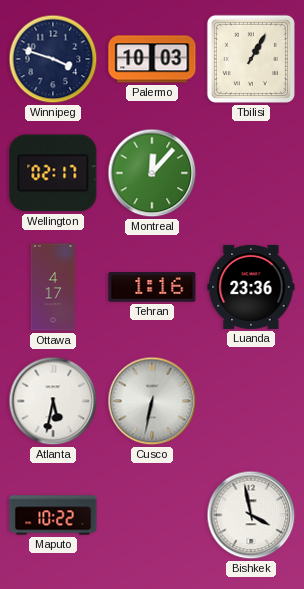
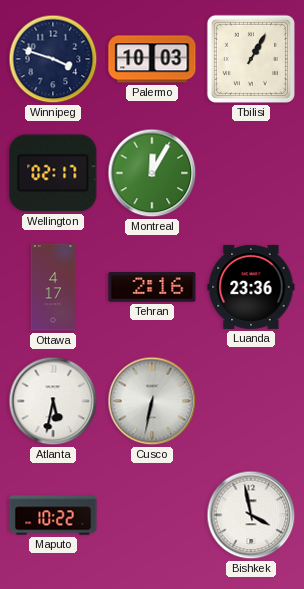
Montreal: 12:07 -> 12:05
Tehran: 1:16 -> 2:16
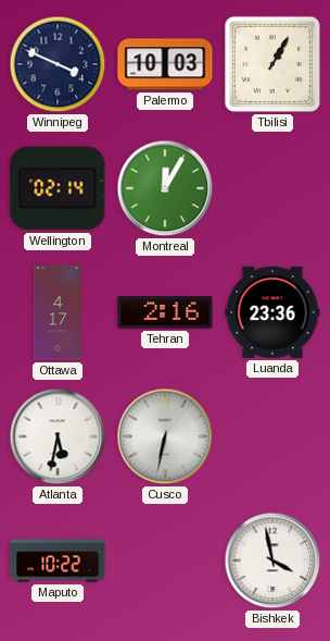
Winnipeg: 3:48 -> 3:49
Wellington: 02:17 -> 02:14
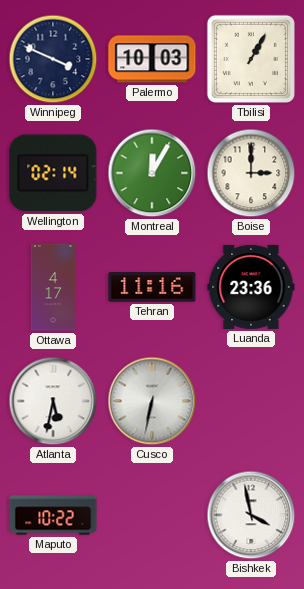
Boise: none -> 3:00
Tehran: 2:16 -> 11:16
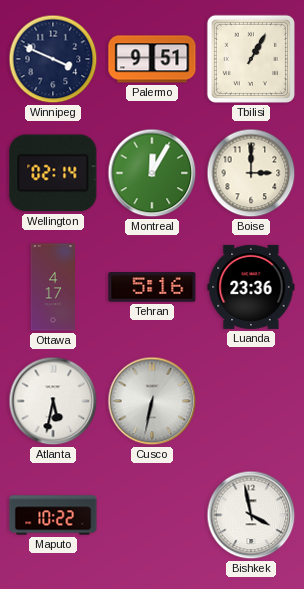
Palermo: 10:03 -> 9:51
Tehran: 11:16 -> 5:16
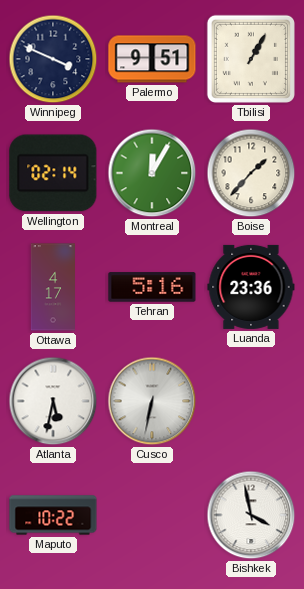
Boise: 3:00 -> 1:37
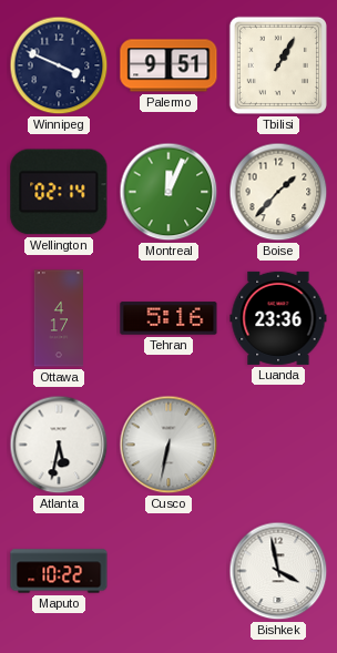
Montreal: 12:05 -> 12:04
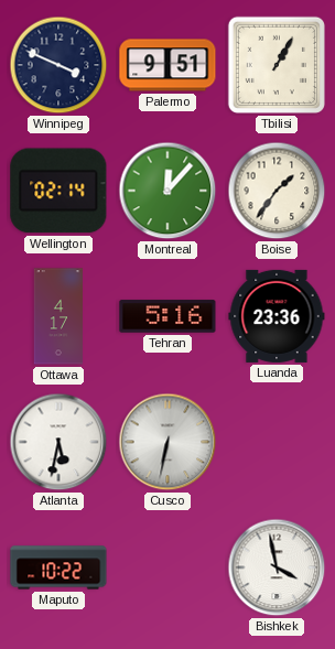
Montreal: 12:04 -> 12:07
Boise: 1:37 -> 1:36
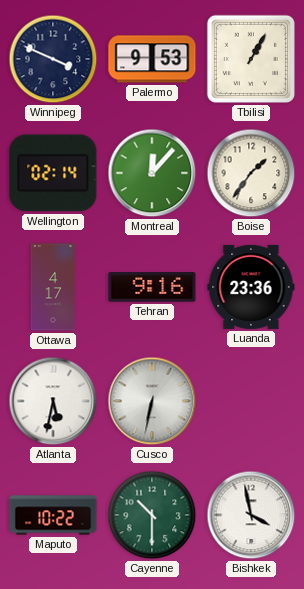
Palermo: 9:51 -> 9:53
Tehran: 5:16 -> 9:16
Cayenne: none -> 10:30
